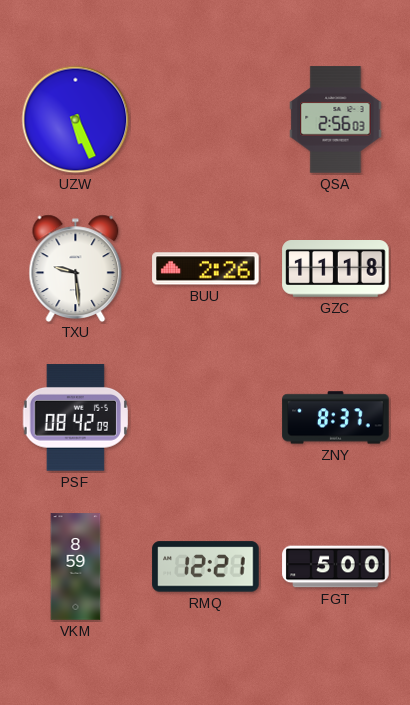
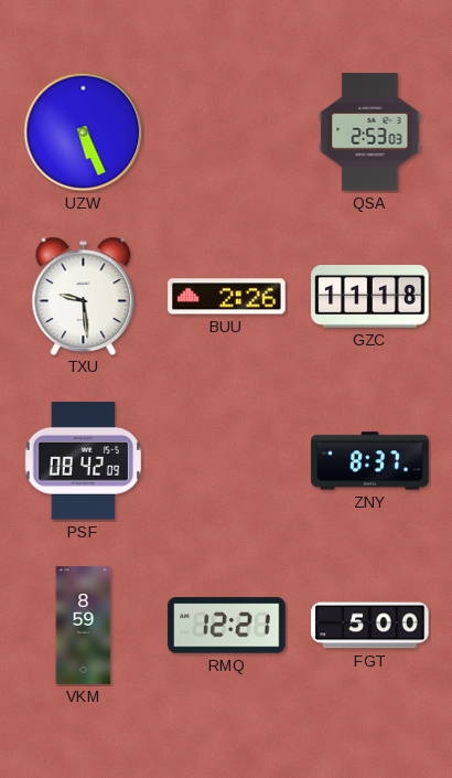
QSA: 2:56 -> 2:53
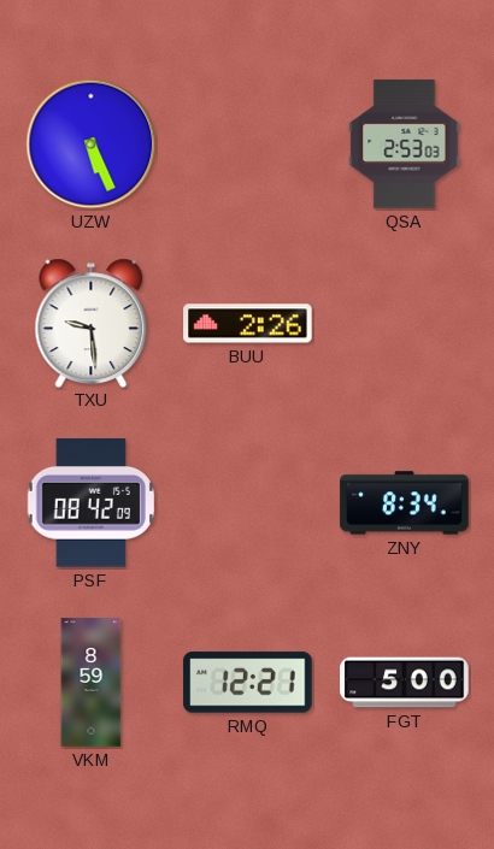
GZC: 11:18 -> none
ZNY: 8:37 -> 8:34
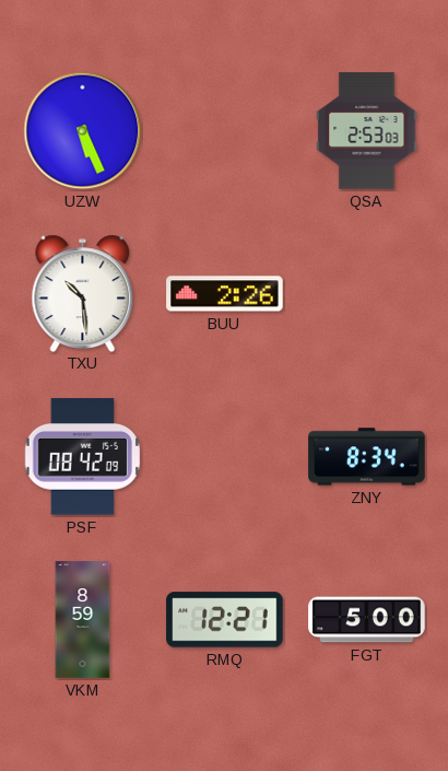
TXU: 9:29 -> 10:29
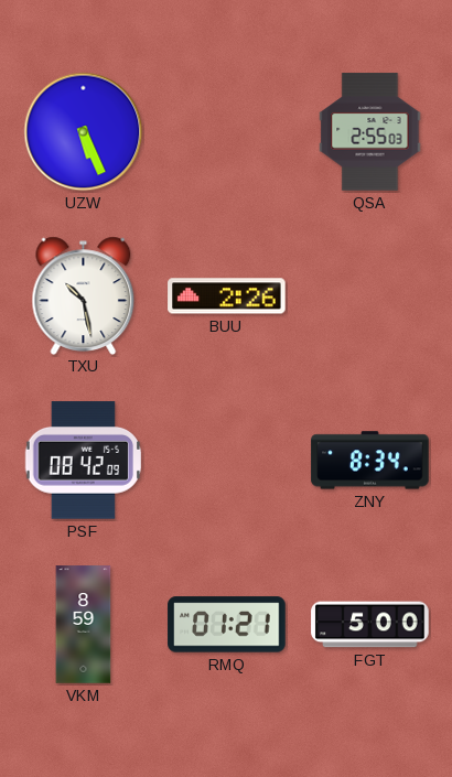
QSA: 2:53 -> 2:55
TXU: 10:29 -> 10:28
RMQ: 12:21 -> 01:21
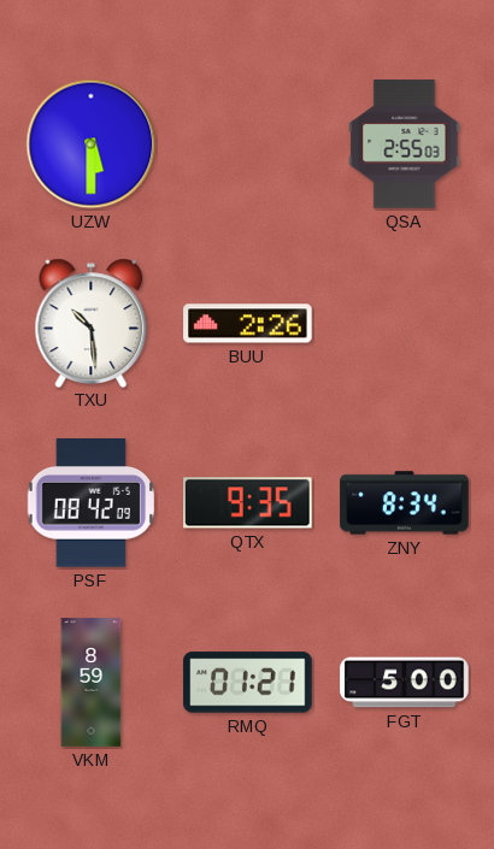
UZW: 5:26 -> 5:30
TXU: 10:28 -> 10:29
QTX: none -> 9:35
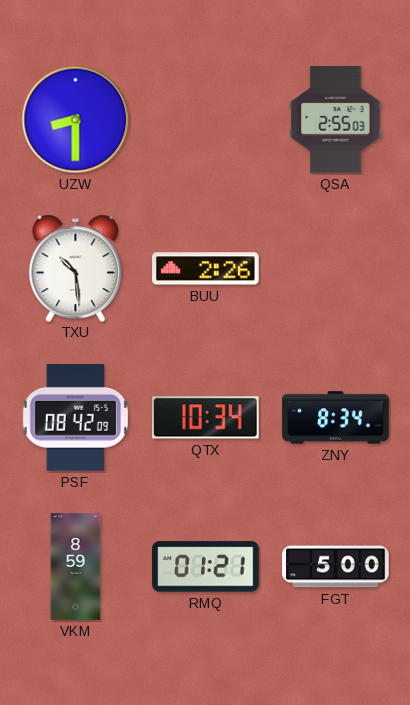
UZW: 5:30 -> 8:30
QTX: 9:35 -> 10:34
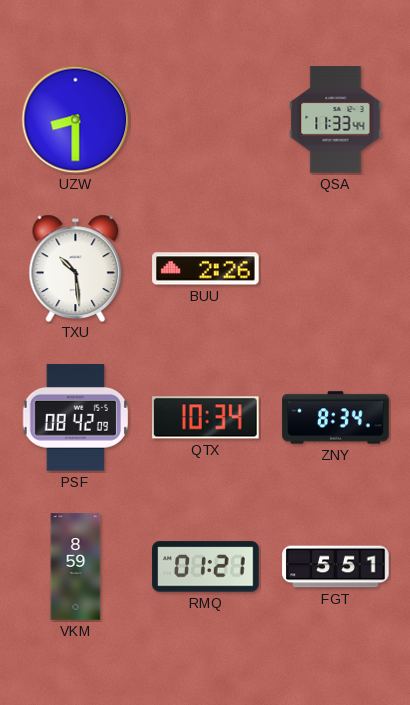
QSA: 2:55 -> 11:33
FGT: 5:00 -> 5:51
